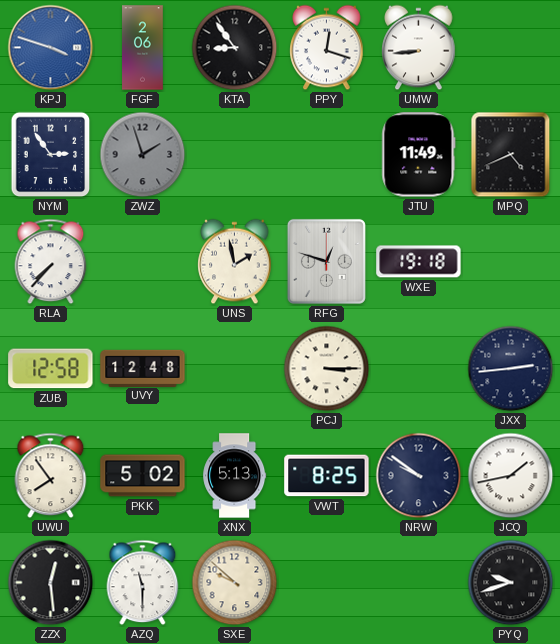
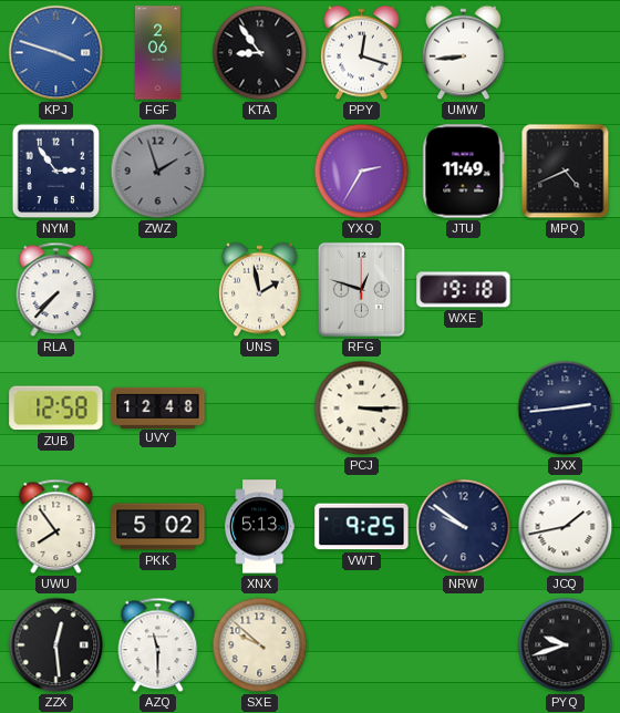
YXQ: none -> 2:35
VWT: 8:25 -> 9:25
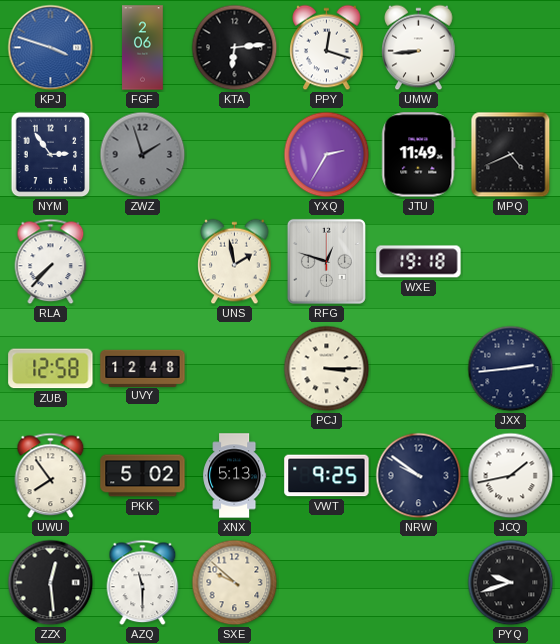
KTA: 8:54 -> 6:14
